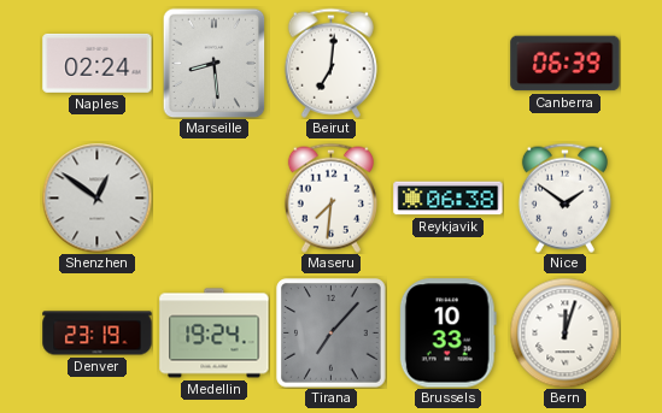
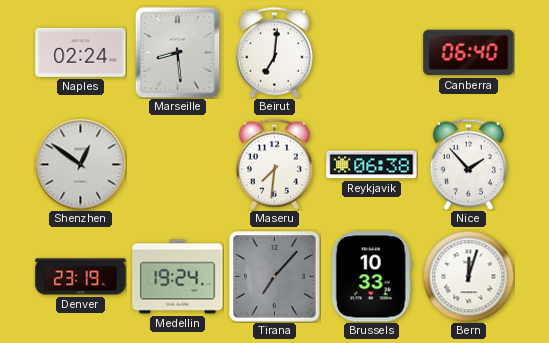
Canberra: 06:39 -> 06:40
Nice: 1:51 -> 1:53
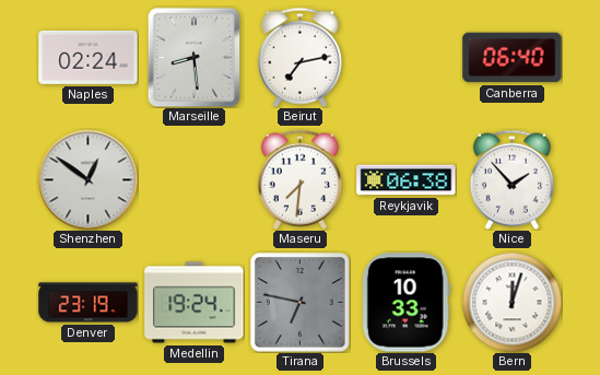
Beirut: 7:01 -> 7:13
Tirana: 7:07 -> 6:47
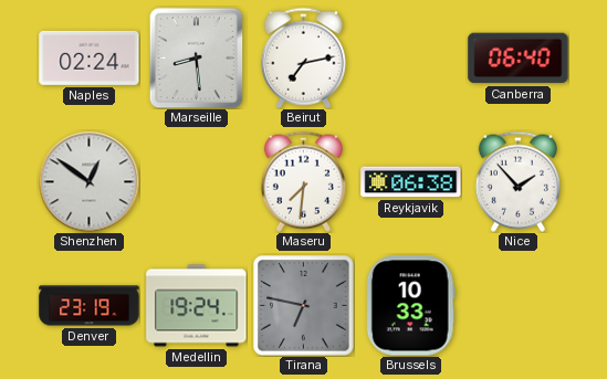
Bern: 12:03 -> none
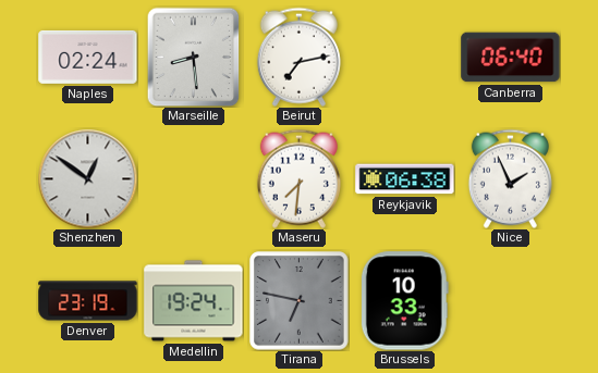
Nice: 1:53 -> 1:56
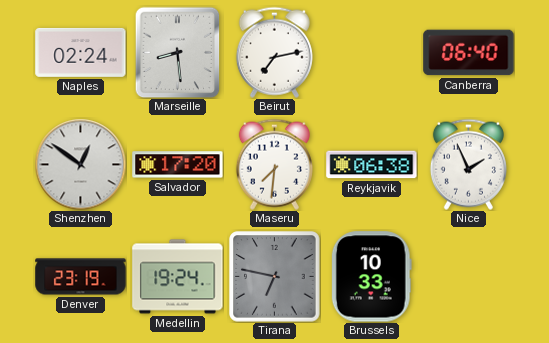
Salvador: none -> 17:20
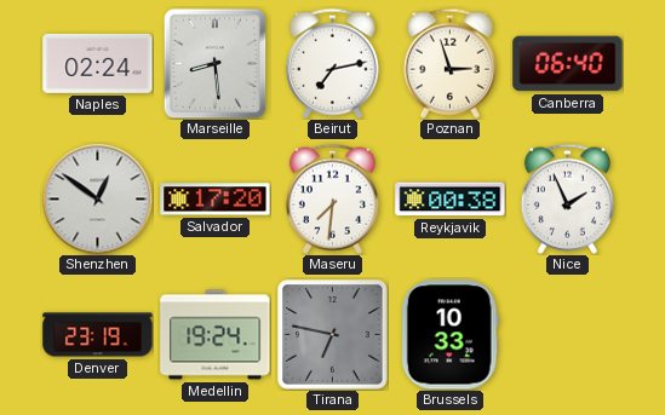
Poznan: none -> 2:57
Reykjavik: 06:38 -> 00:38
